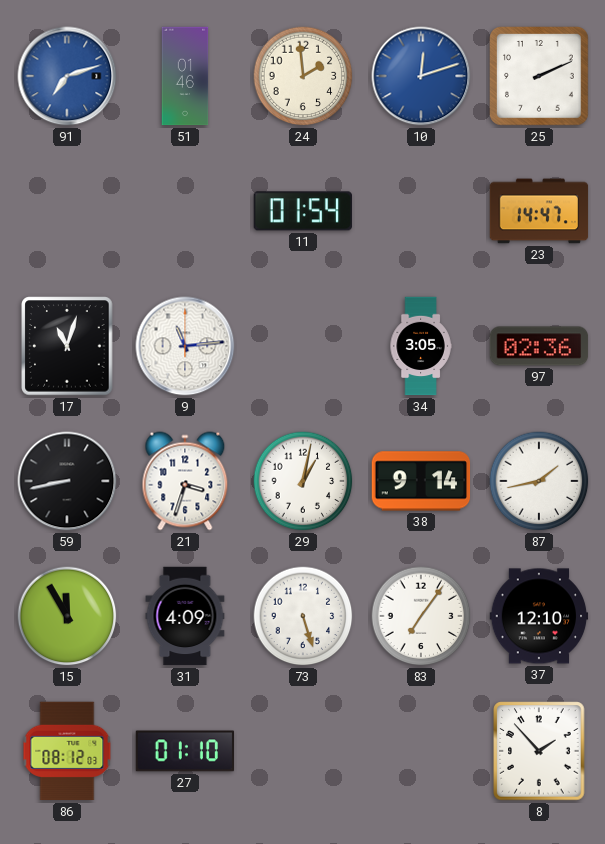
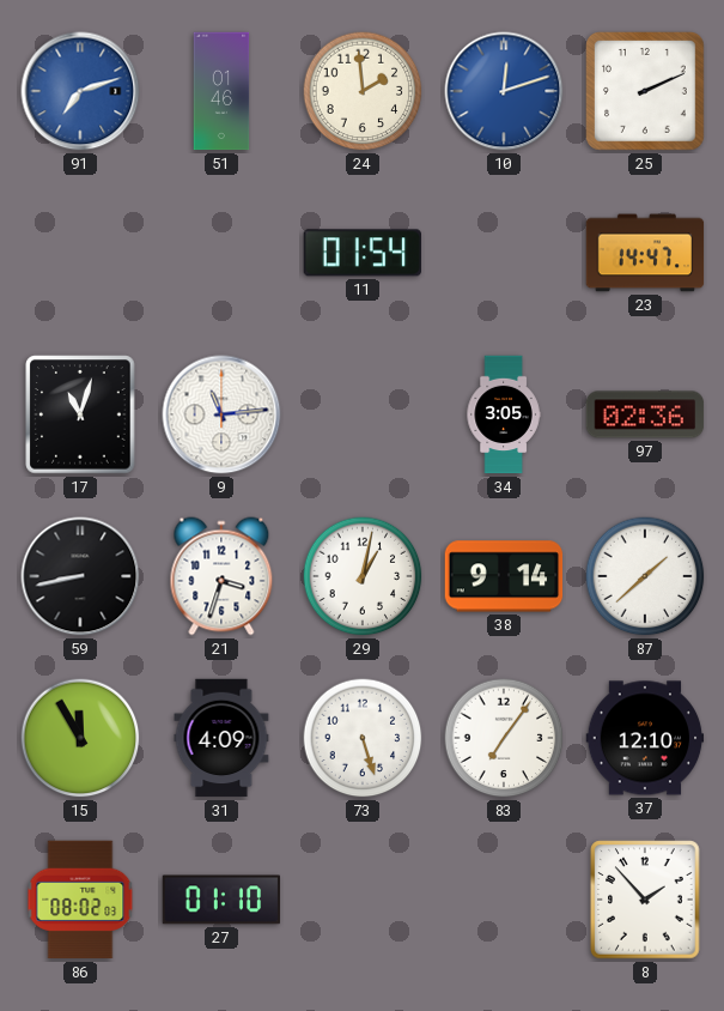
87: 1:43 -> 1:38
86: 08:12 -> 08:02
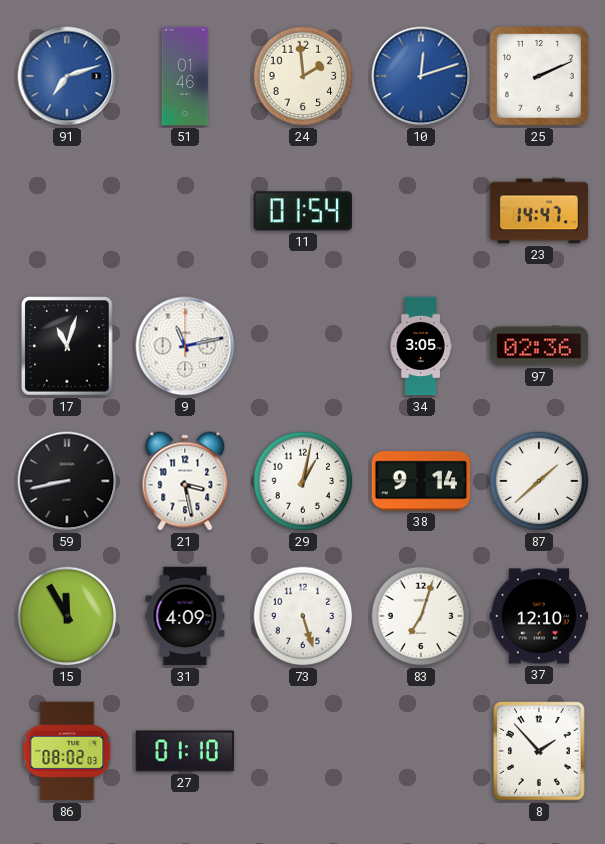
9: 11:14 -> 11:13
21: 3:33 -> 3:28
83: 7:06 -> 7:03
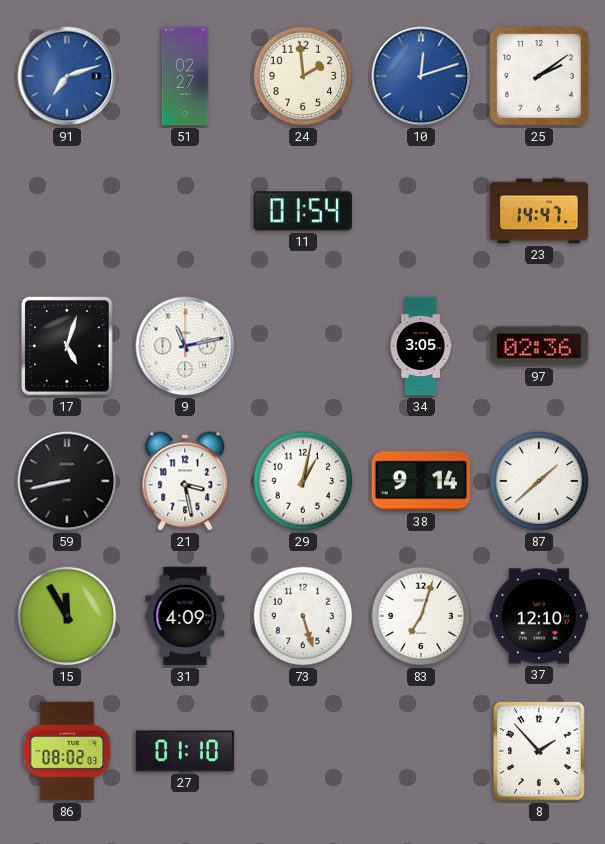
51: 01:46 -> 02:27
25: 2:11 -> 2:09
17: 11:03 -> 5:03
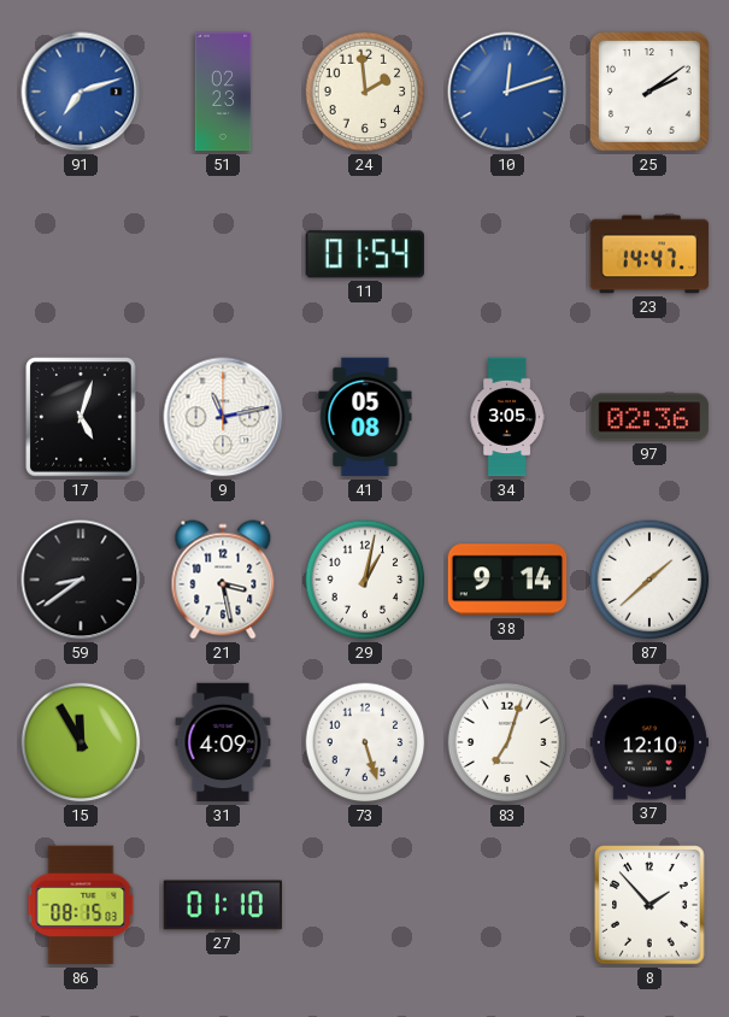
51: 02:27 -> 02:23
41: none -> 05:08
59: 8:43 -> 8:39
86: 08:02 -> 08:15
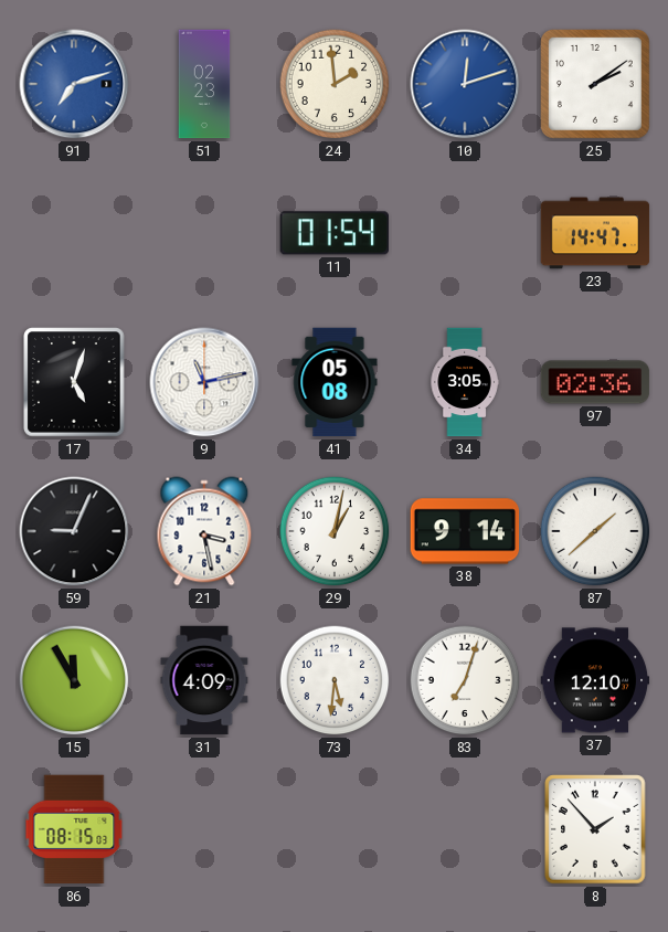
59: 8:39 -> 9:04
73: 5:27 -> 5:31
27: 01:10 -> none
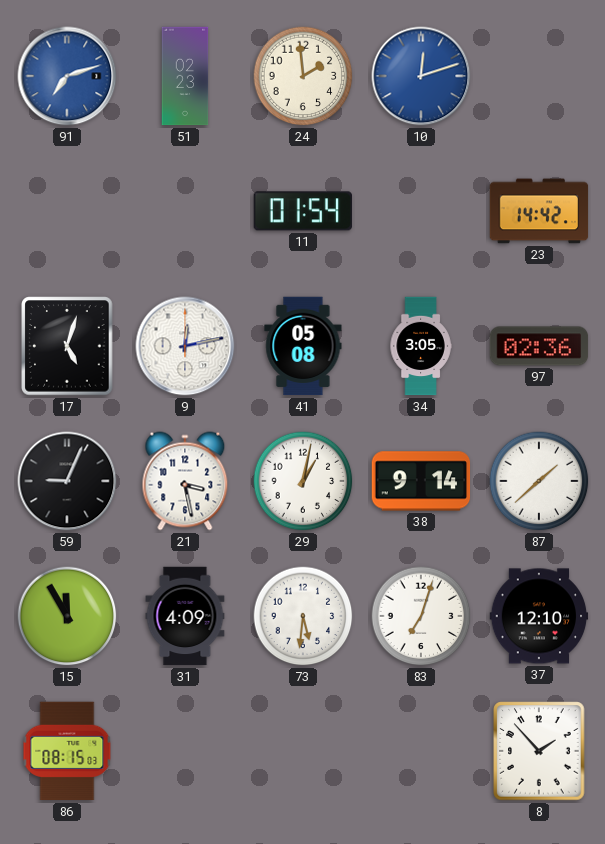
25: 2:09 -> none
23: 14:47 -> 14:42
9: 11:13 -> 12:13
